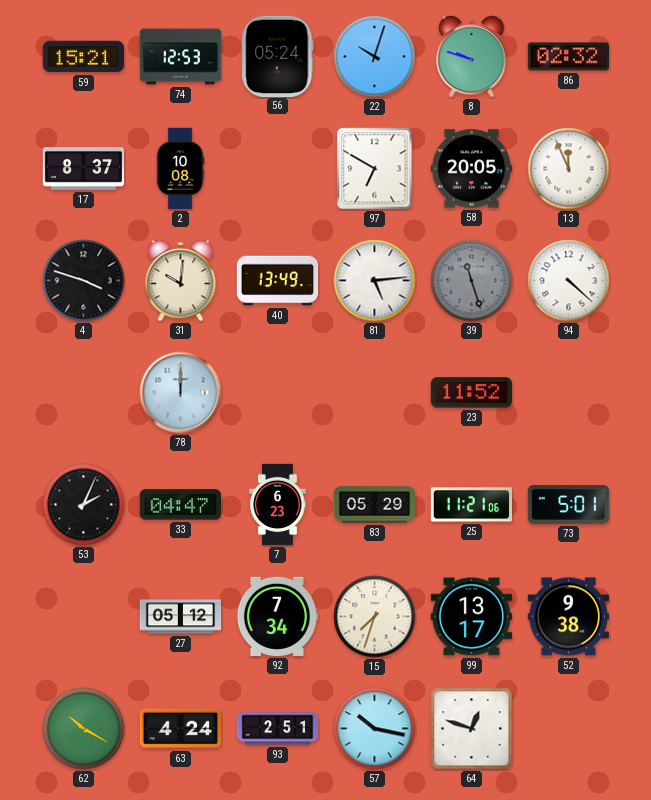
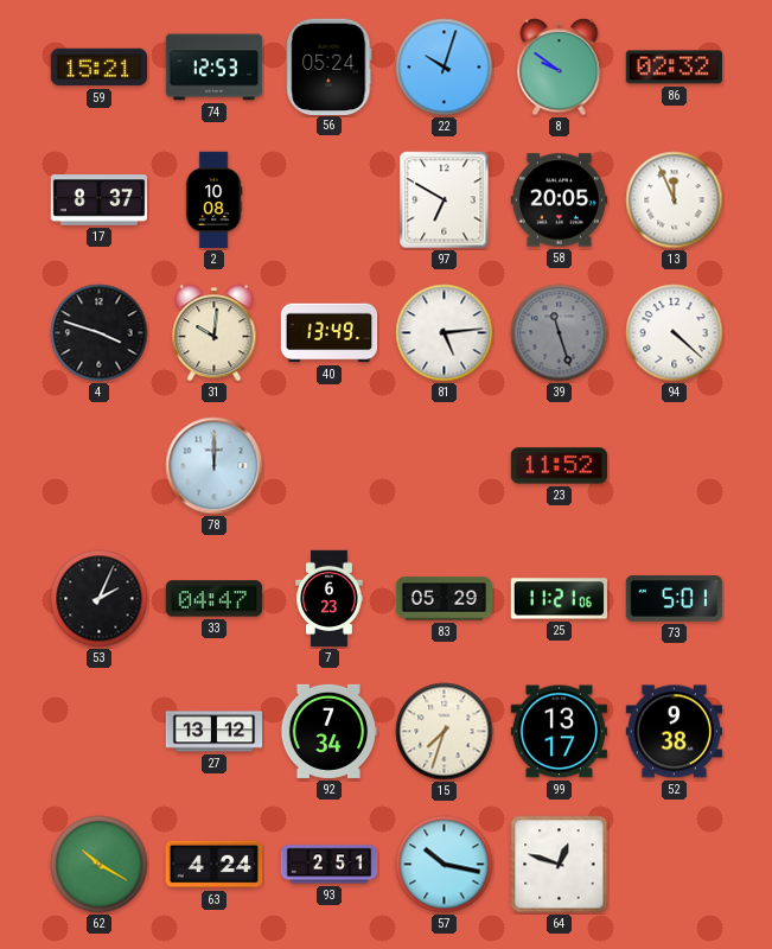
8: 9:48 -> 9:51
27: 05:12 -> 13:12
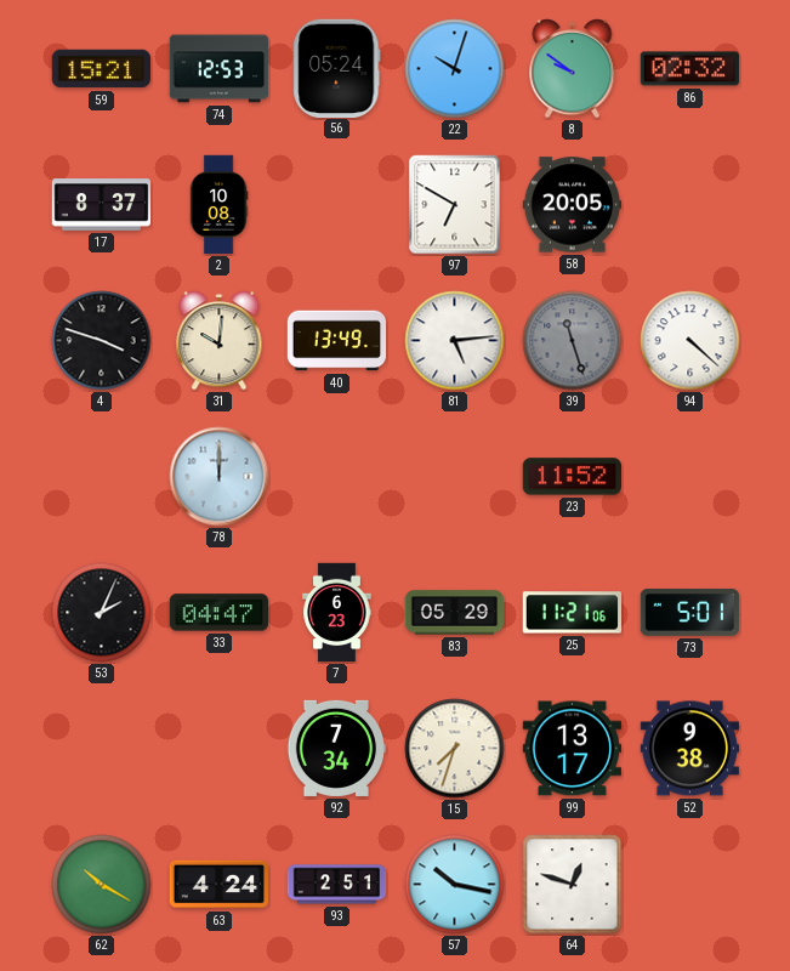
13: 11:56 -> none
27: 13:12 -> none
